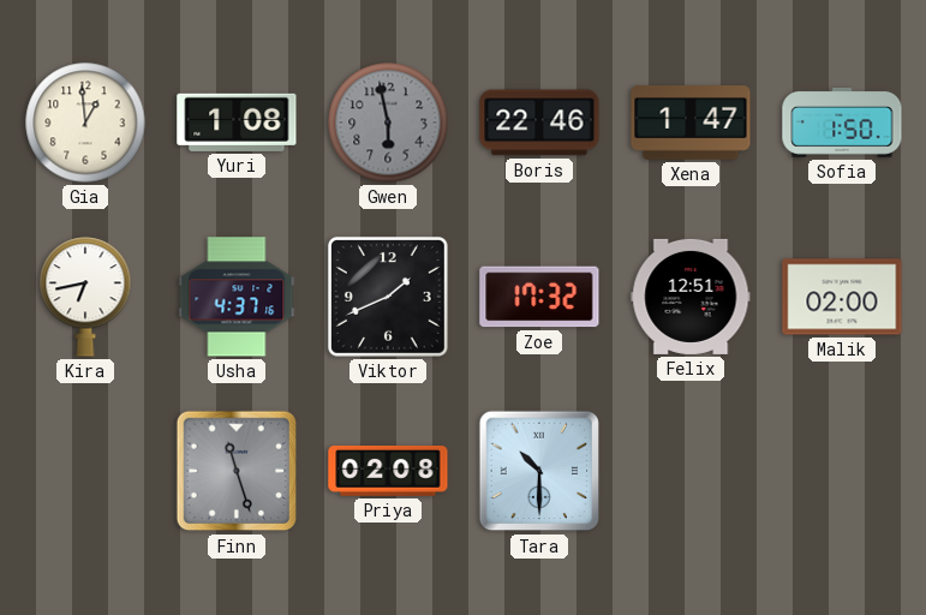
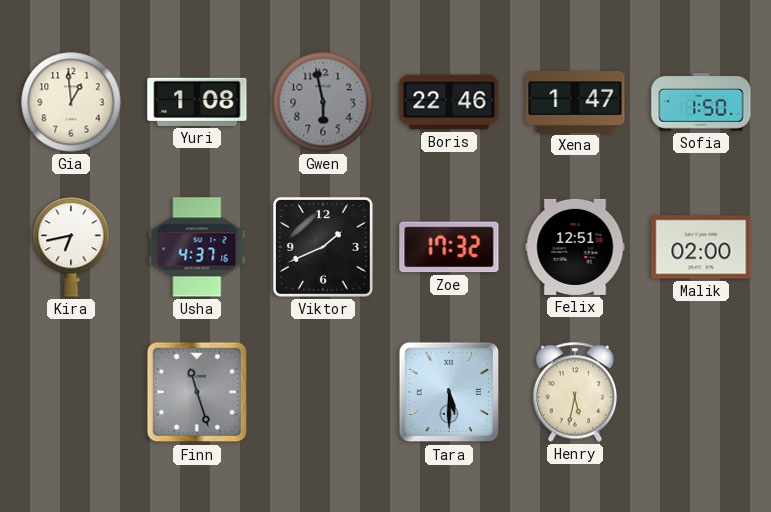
Priya: 02:08 -> none
Tara: 10:30 -> 5:30
Henry: none -> 5:32
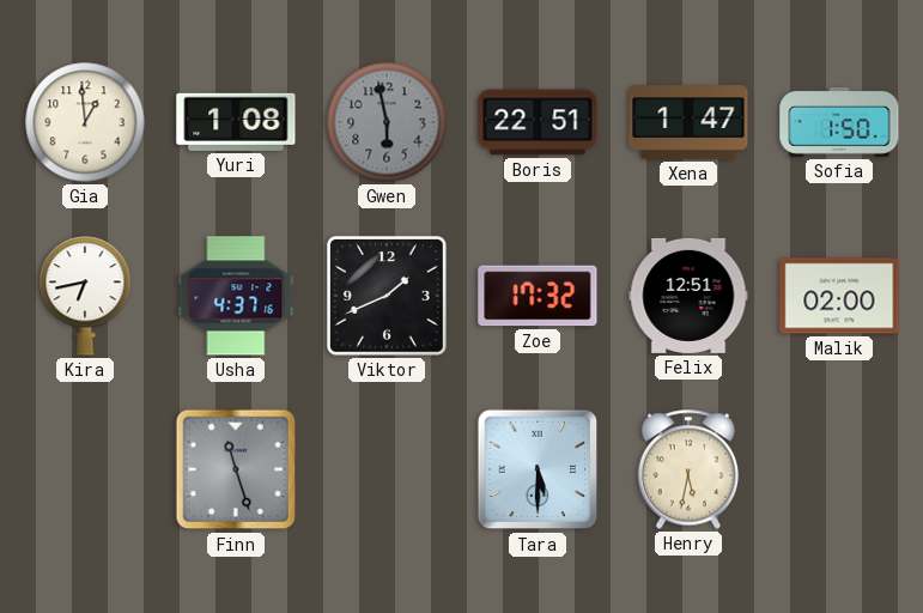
Boris: 22:46 -> 22:51
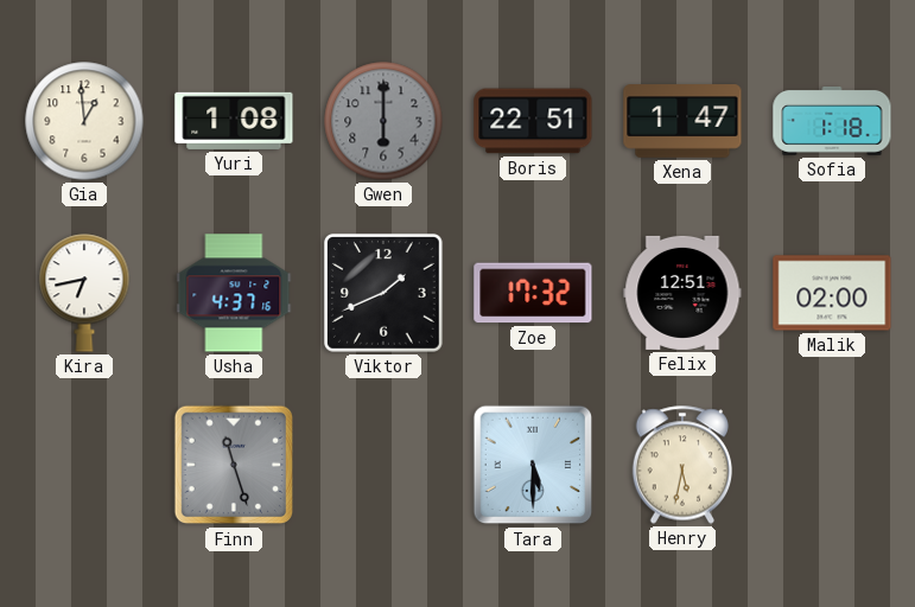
Gwen: 5:58 -> 6:00
Sofia: 1:50 -> 1:18
